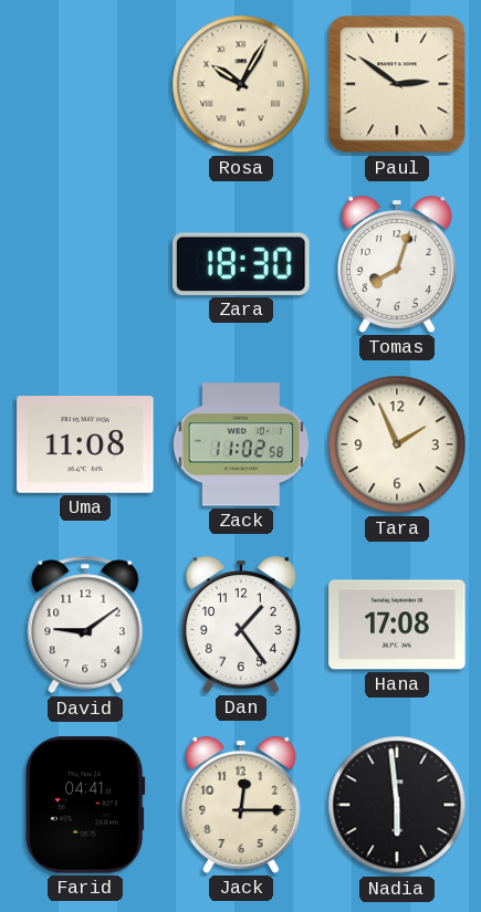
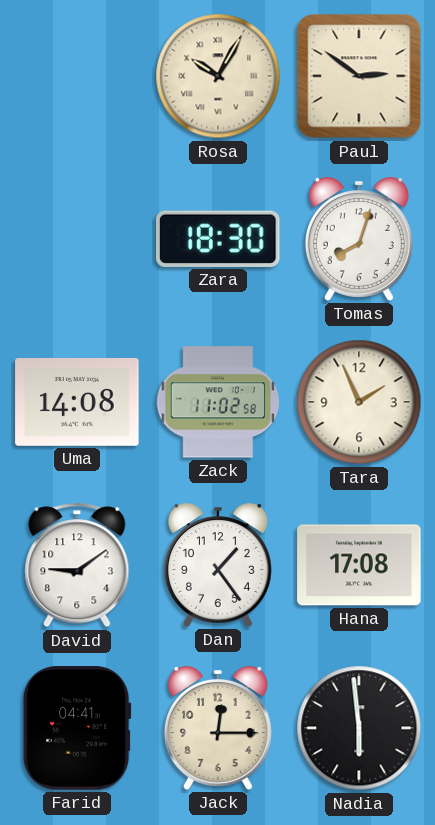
Uma: 11:08 -> 14:08
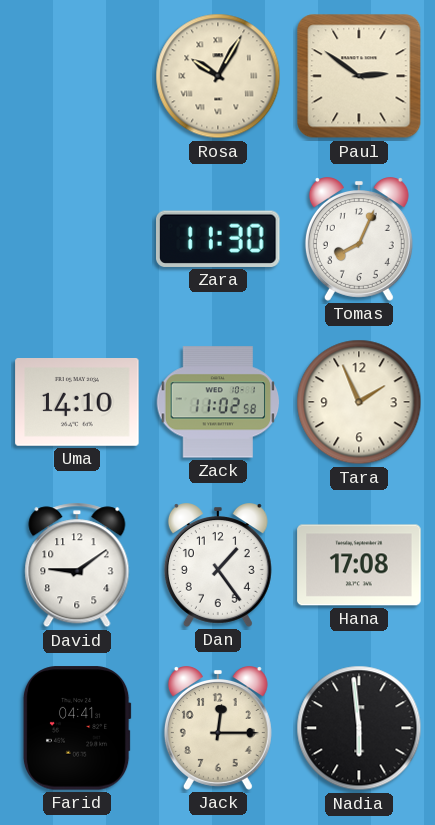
Zara: 18:30 -> 11:30
Tomas: 8:03 -> 8:04
Uma: 14:08 -> 14:10
